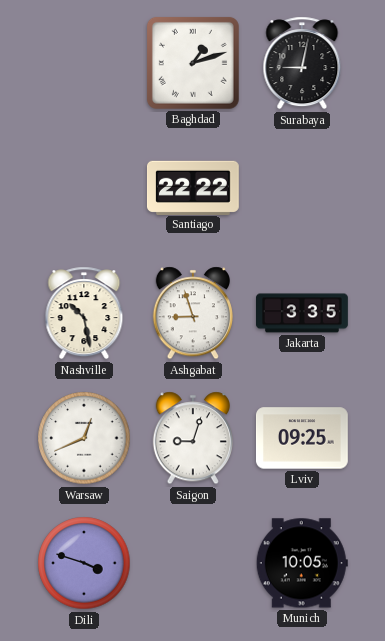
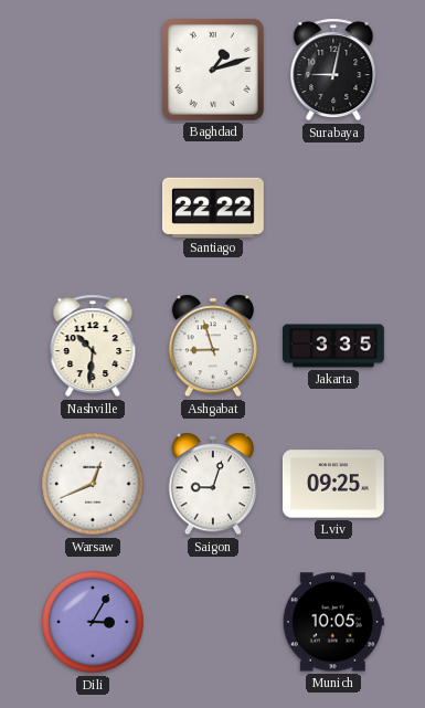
Nashville: 10:28 -> 10:31
Dili: 3:48 -> 3:05
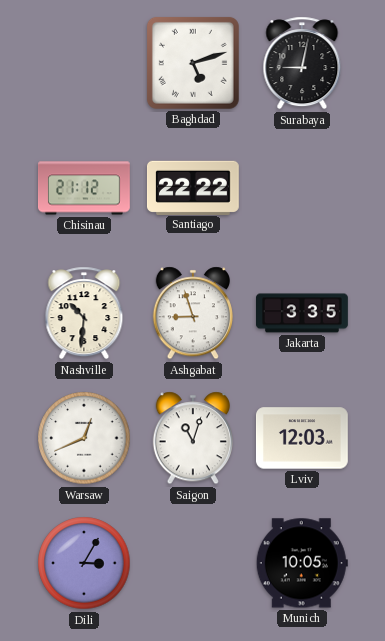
Baghdad: 1:12 -> 5:12
Chisinau: none -> 21:12
Saigon: 9:03 -> 11:03
Lviv: 09:25 -> 12:03
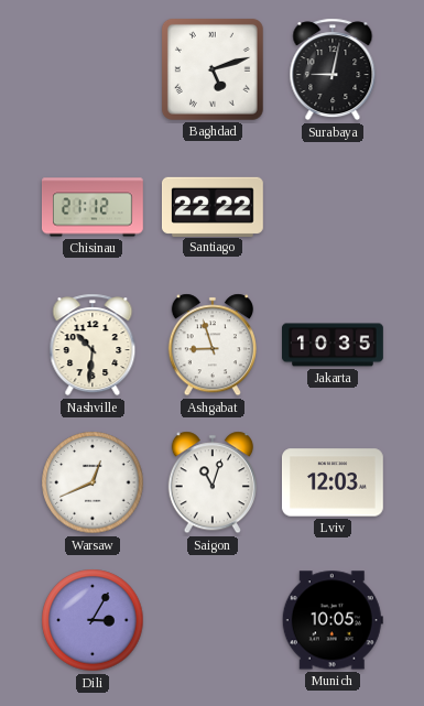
Jakarta: 3:35 -> 10:35
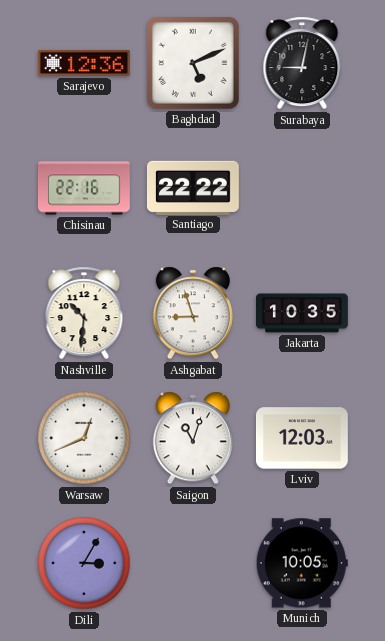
Sarajevo: none -> 12:36
Baghdad: 5:12 -> 5:11
Chisinau: 21:12 -> 22:16
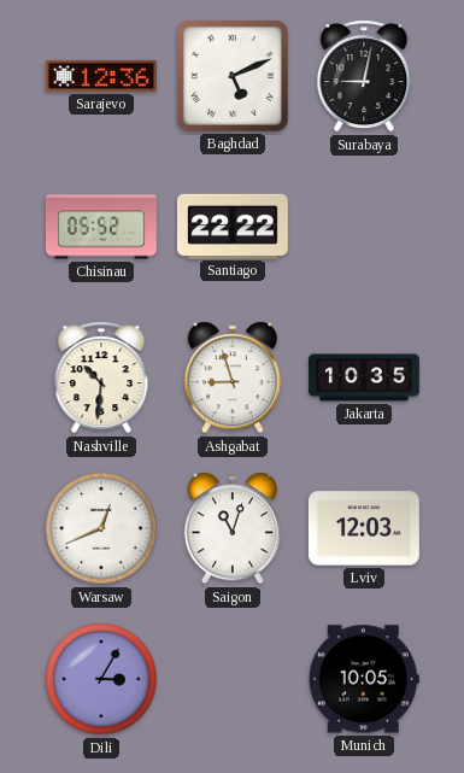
Chisinau: 22:16 -> 05:52
